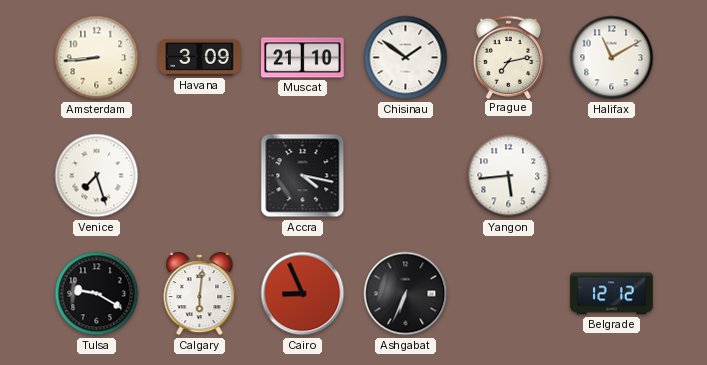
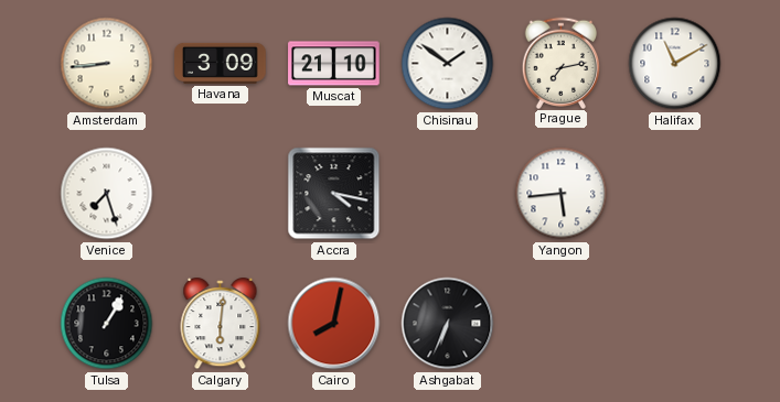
Tulsa: 9:20 -> 1:05
Cairo: 8:56 -> 8:02
Belgrade: 12:12 -> none
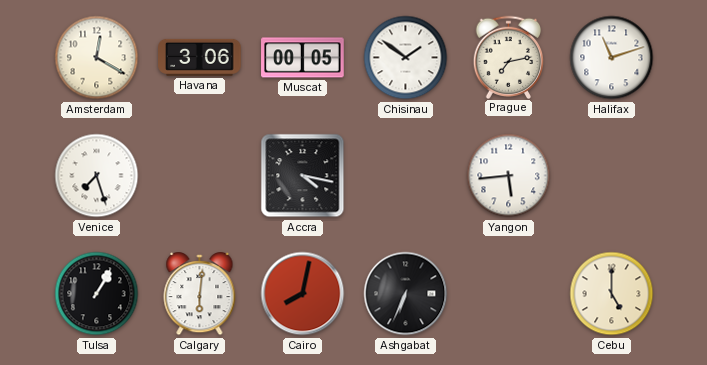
Amsterdam: 8:44 -> 12:20
Havana: 3:09 -> 3:06
Muscat: 21:10 -> 00:05
Halifax: 11:10 -> 11:12
Cebu: none -> 5:00
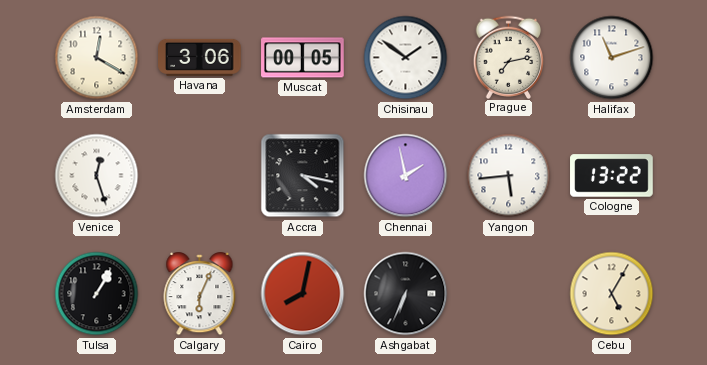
Venice: 7:27 -> 12:27
Chennai: none -> 1:58
Cologne: none -> 13:22
Calgary: 6:01 -> 6:04
Cebu: 5:00 -> 5:05
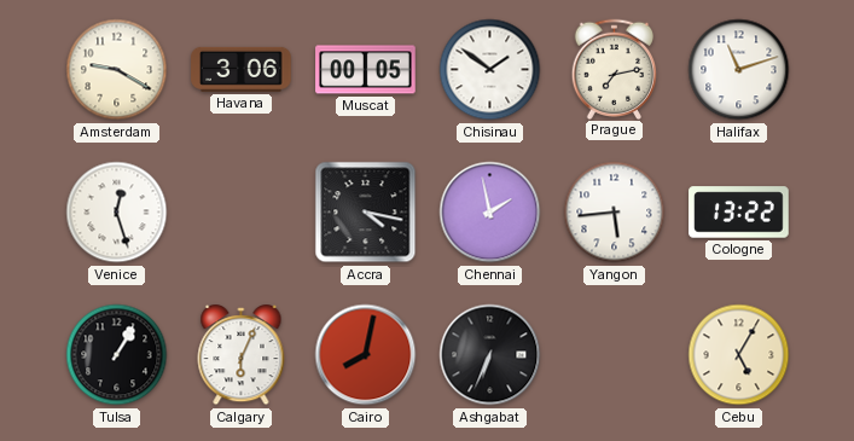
Amsterdam: 12:20 -> 9:20
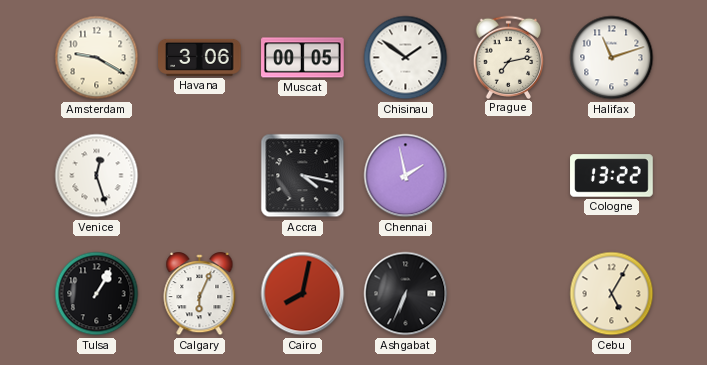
Yangon: 5:44 -> none
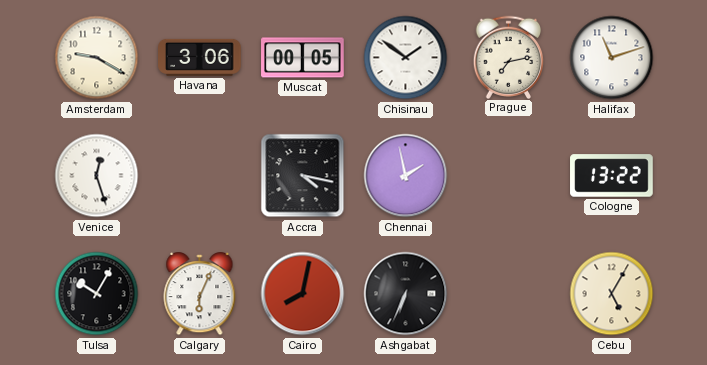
Tulsa: 1:05 -> 10:05
